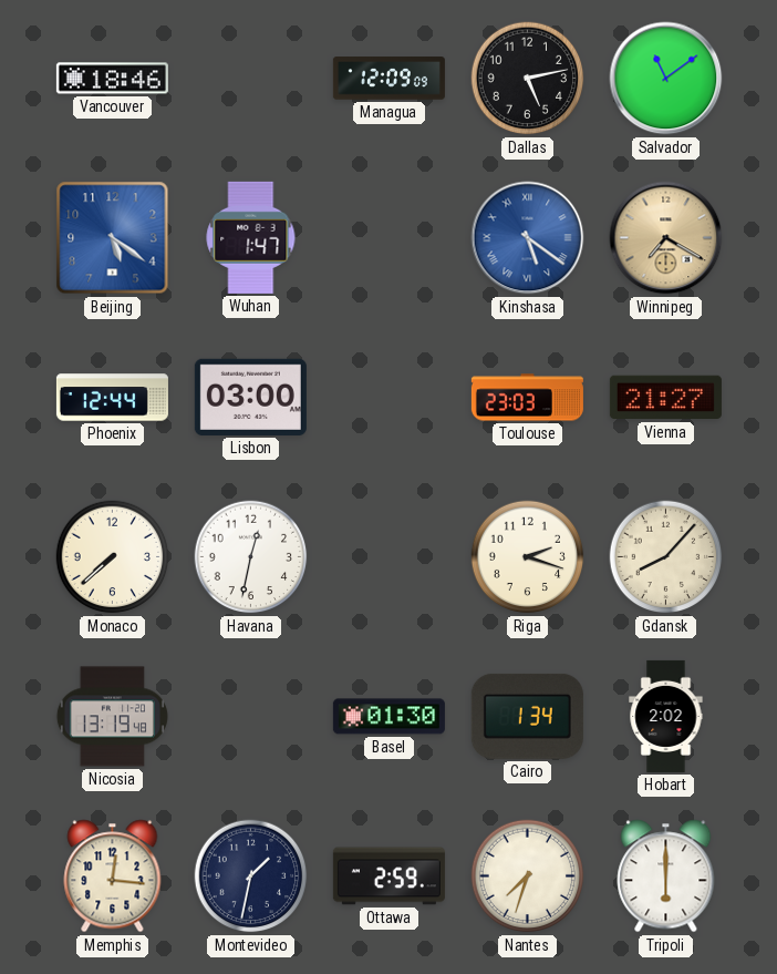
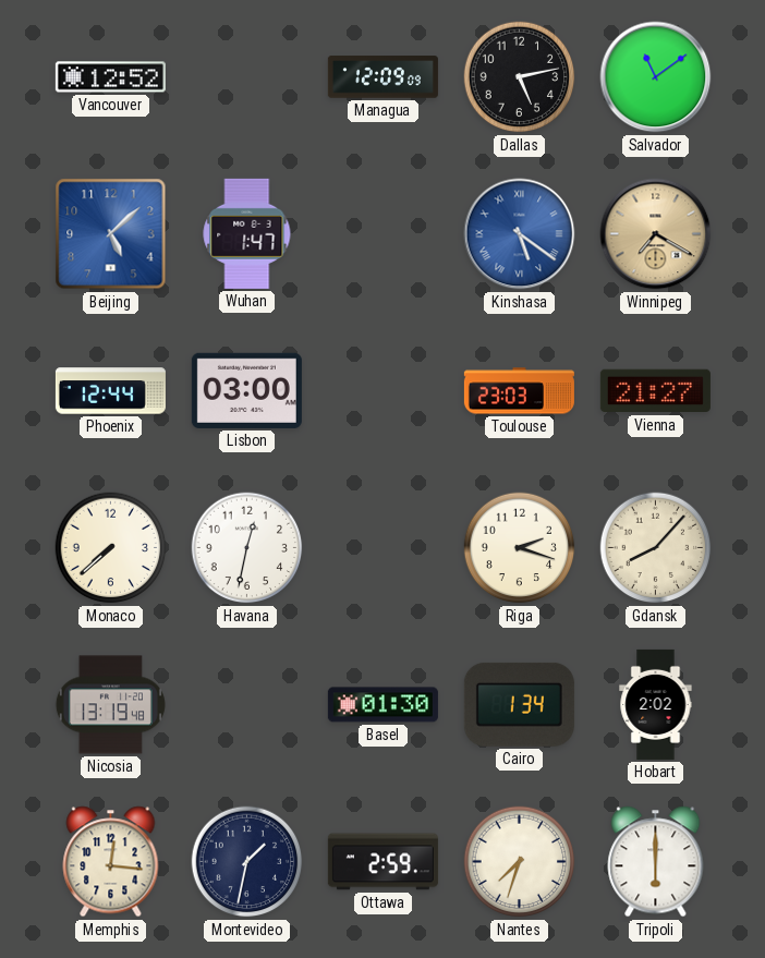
Vancouver: 18:46 -> 12:52
Beijing: 5:21 -> 5:08
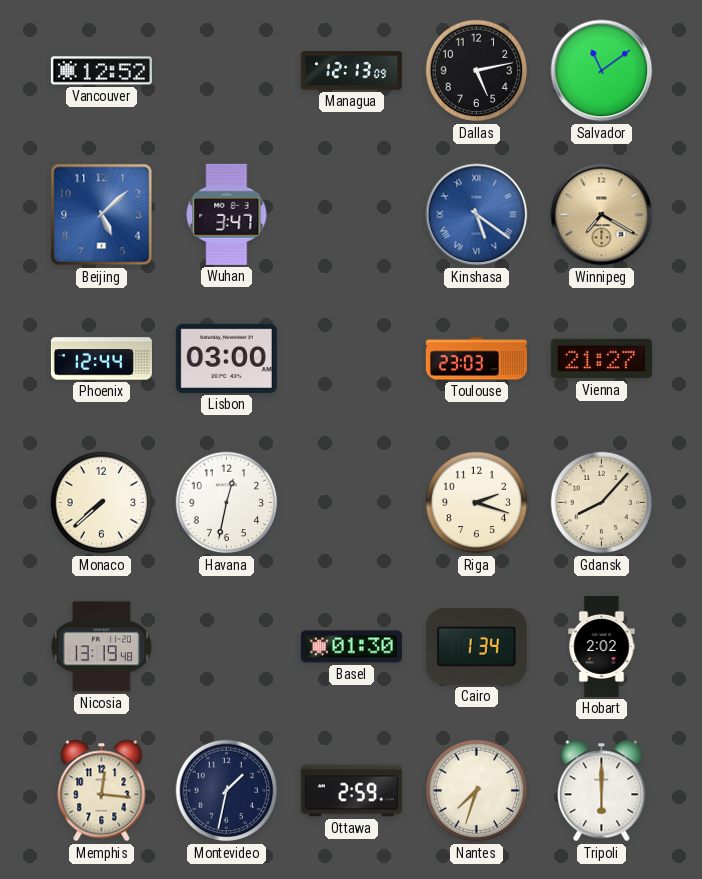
Managua: 12:09 -> 12:13
Wuhan: 1:47 -> 3:47
